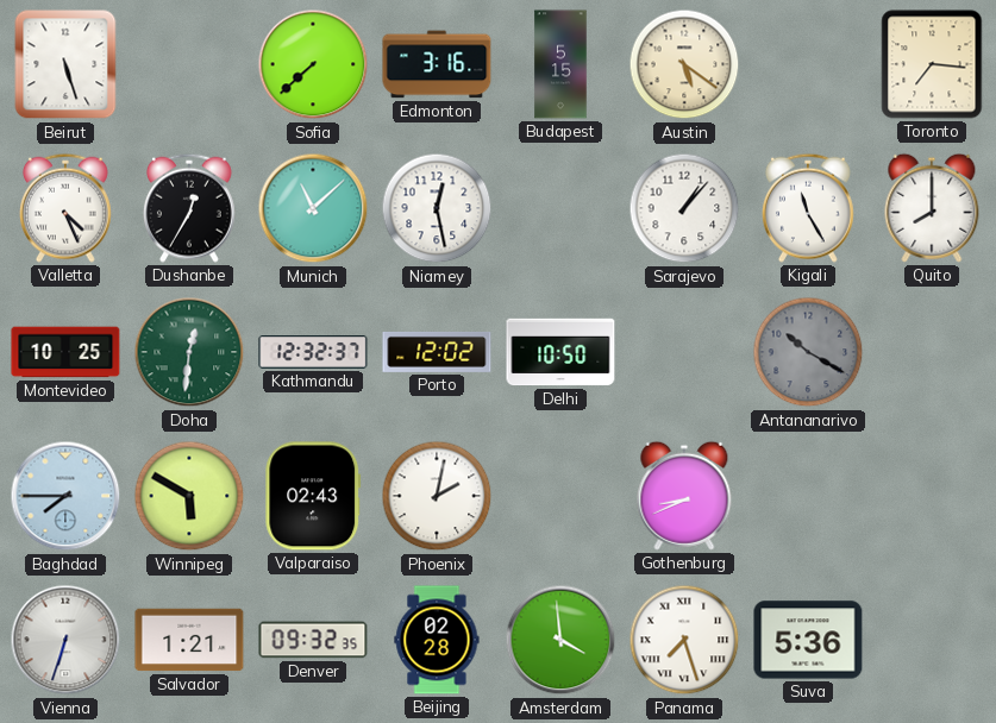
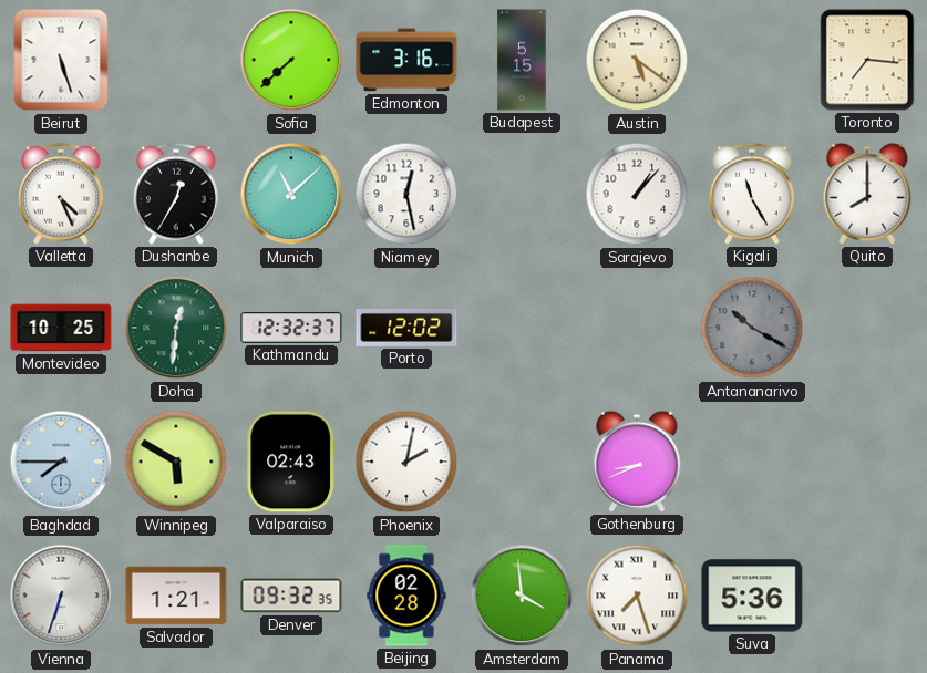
Delhi: 10:50 -> none
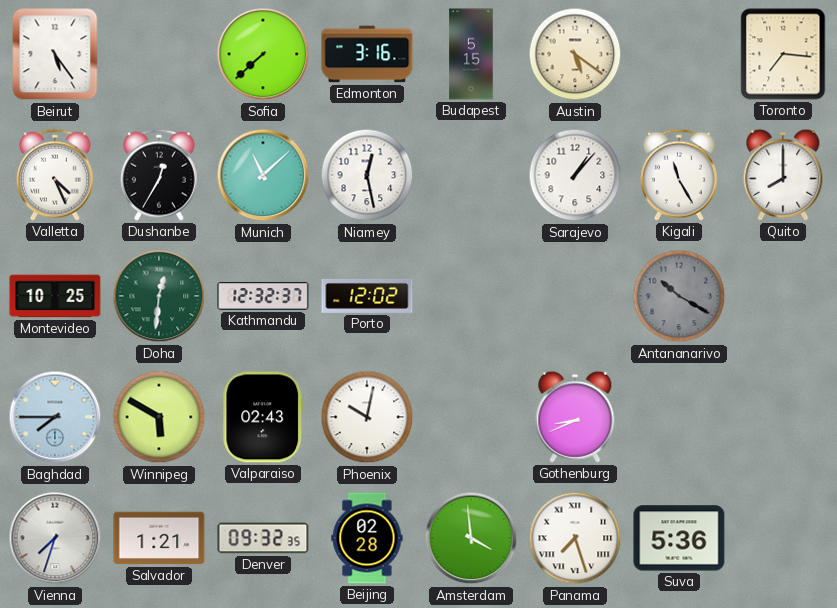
Beirut: 5:27 -> 5:24
Phoenix: 2:02 -> 10:02
Vienna: 6:33 -> 7:33
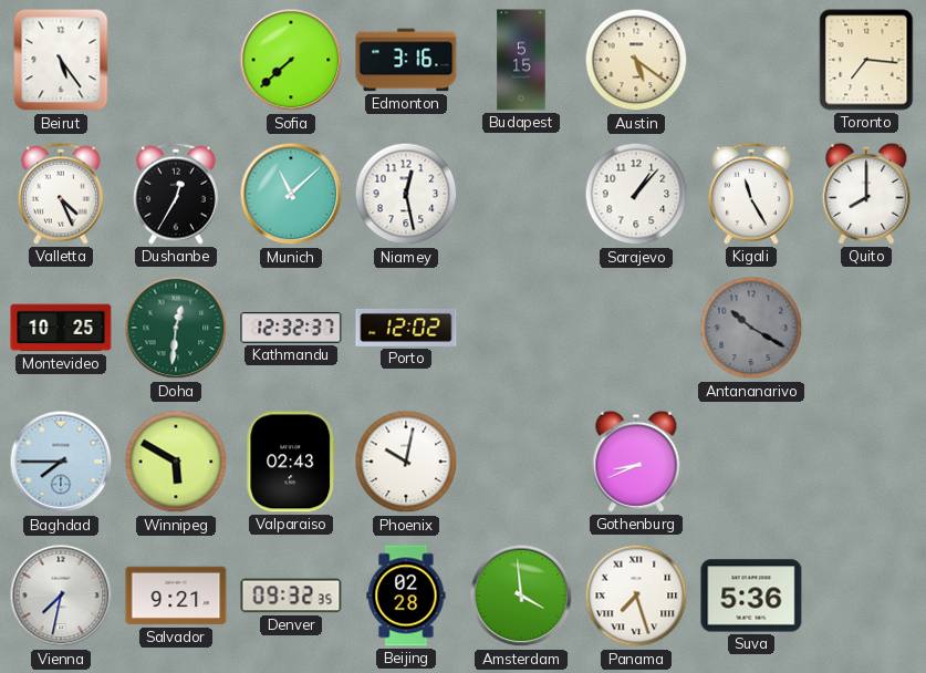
Vienna: 7:33 -> 7:32
Salvador: 1:21 -> 9:21
